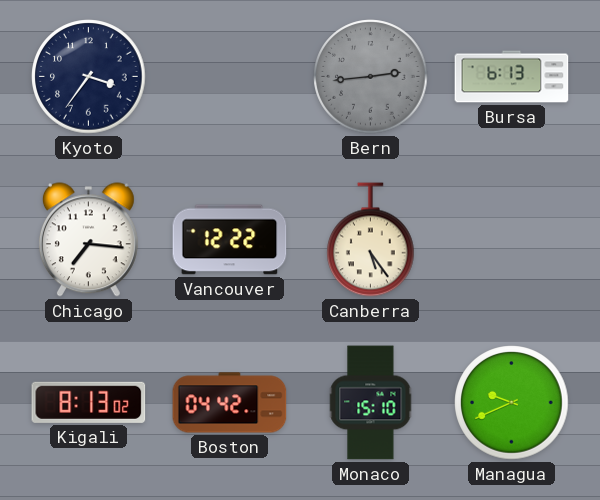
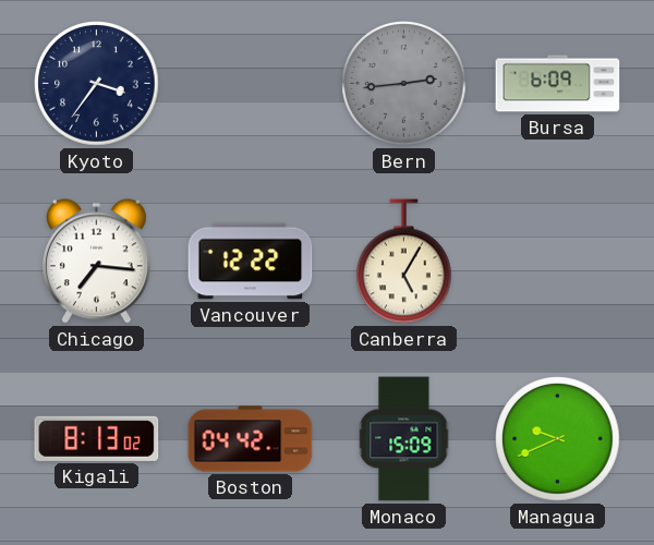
Bursa: 6:13 -> 6:09
Canberra: 5:24 -> 5:05
Monaco: 15:10 -> 15:09
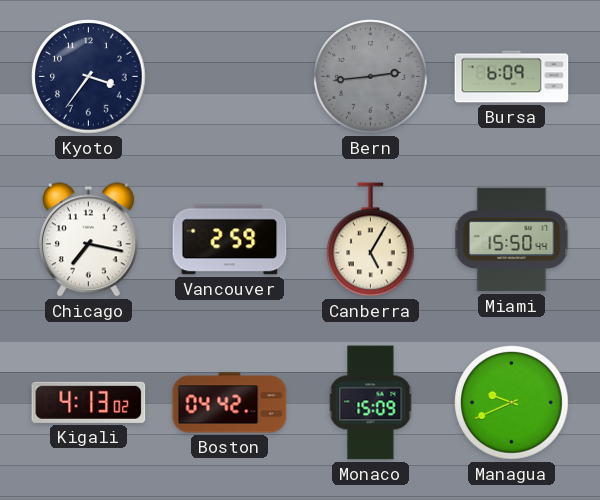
Chicago: 7:16 -> 7:17
Vancouver: 12:22 -> 2:59
Miami: none -> 15:50
Kigali: 8:13 -> 4:13
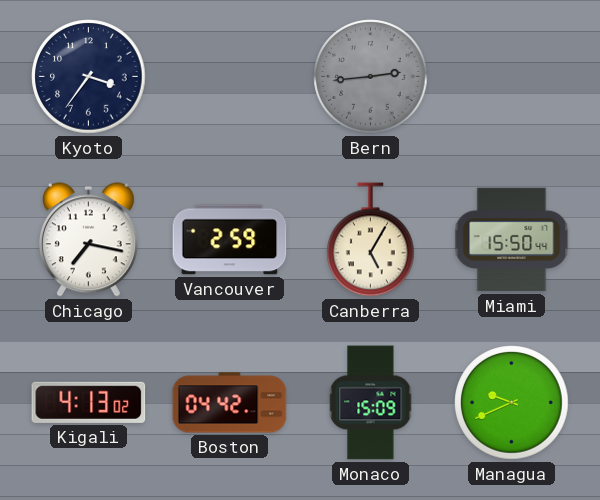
Bursa: 6:09 -> none
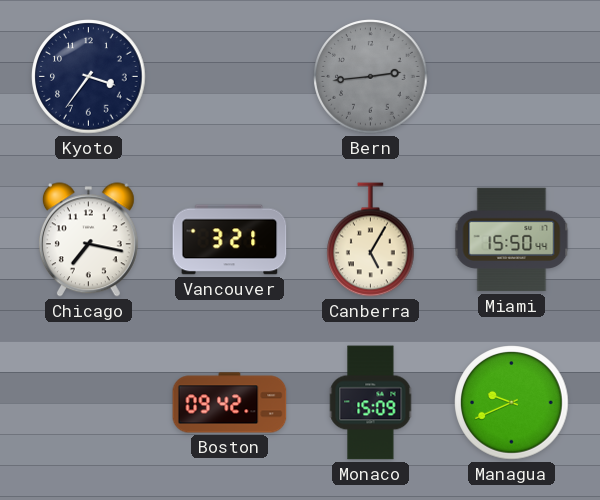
Vancouver: 2:59 -> 3:21
Kigali: 4:13 -> none
Boston: 04:42 -> 09:42
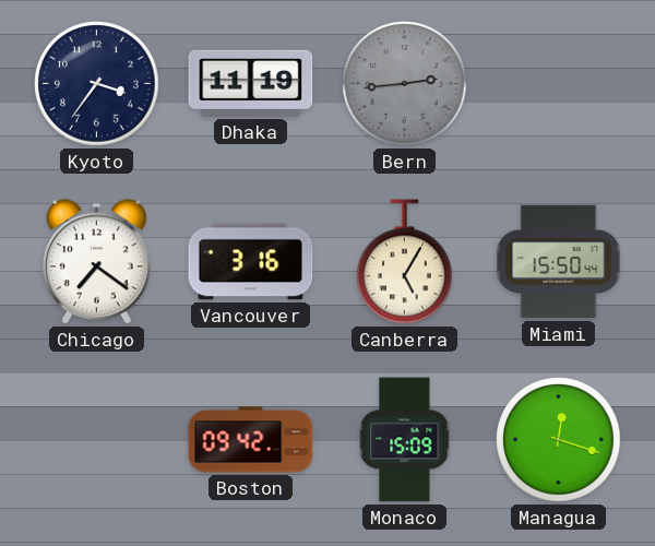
Dhaka: none -> 11:19
Chicago: 7:17 -> 7:21
Vancouver: 3:21 -> 3:16
Managua: 9:41 -> 12:18
